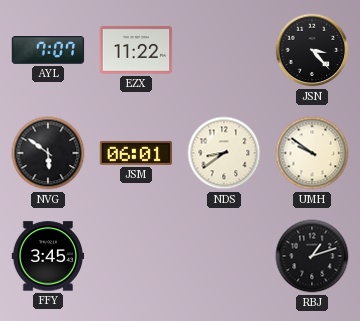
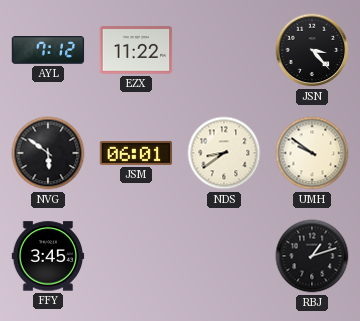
AYL: 7:07 -> 7:12
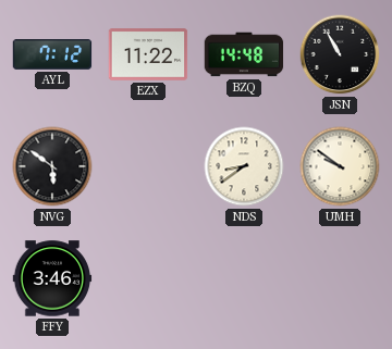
BZQ: none -> 14:48
JSN: 3:23 -> 10:55
JSM: 06:01 -> none
FFY: 3:45 -> 3:46
RBJ: 1:12 -> none
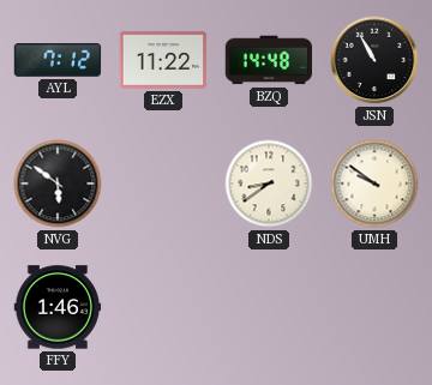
FFY: 3:46 -> 1:46
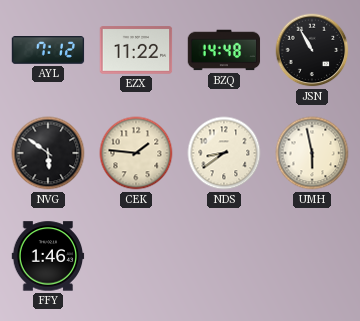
CEK: none -> 1:46
UMH: 9:51 -> 5:58
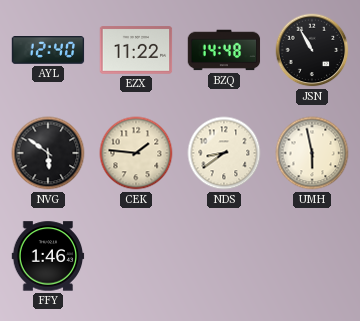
AYL: 7:12 -> 12:40
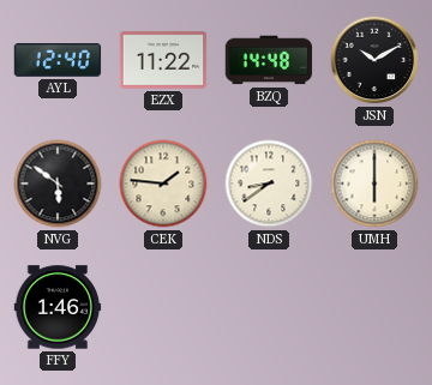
JSN: 10:55 -> 10:10
UMH: 5:58 -> 6:00
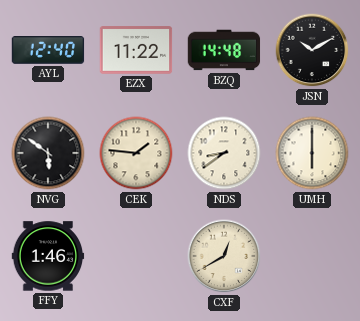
CXF: none -> 12:40
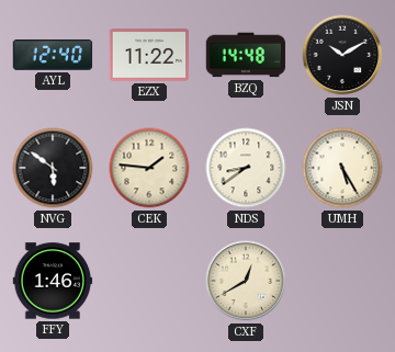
UMH: 6:00 -> 5:25
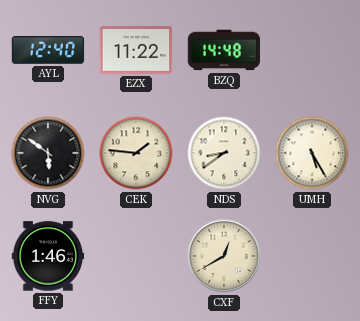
JSN: 10:10 -> none
